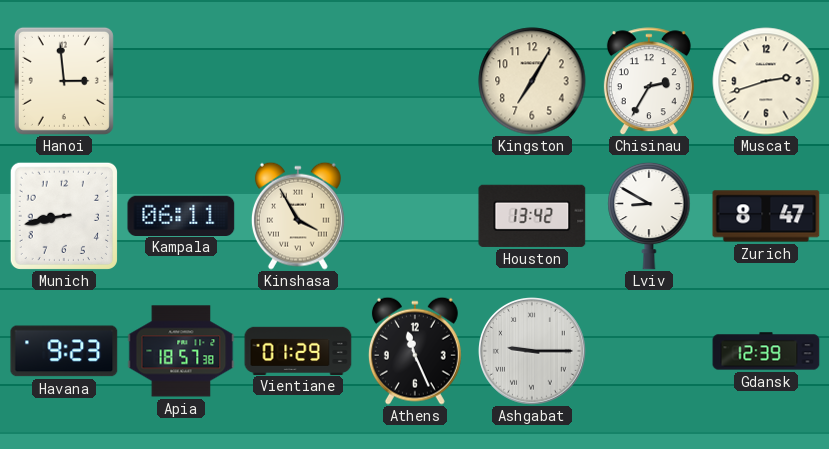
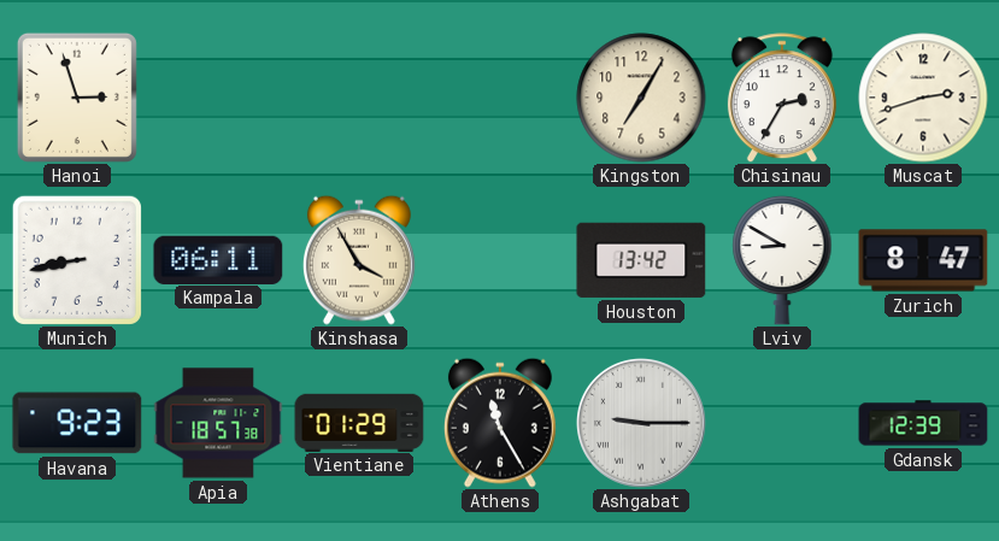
Hanoi: 2:59 -> 2:57
Athens: 11:26 -> 11:25
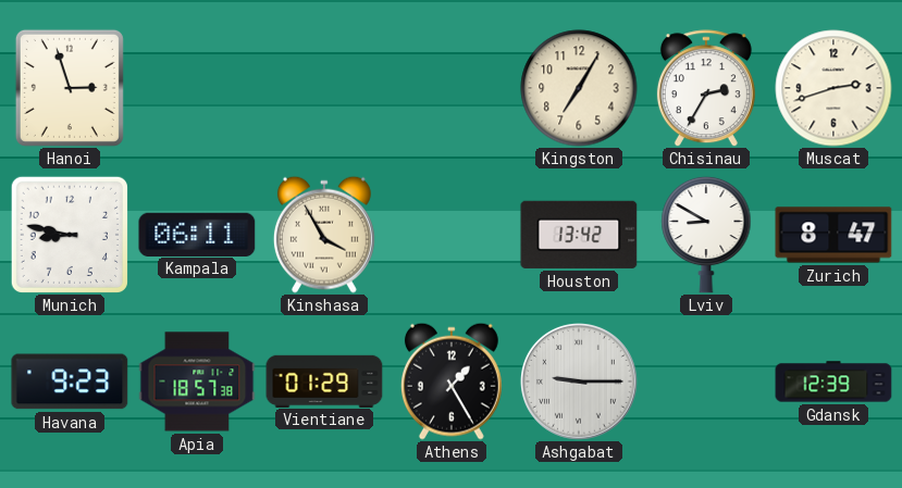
Munich: 8:43 -> 8:47
Athens: 11:25 -> 1:25
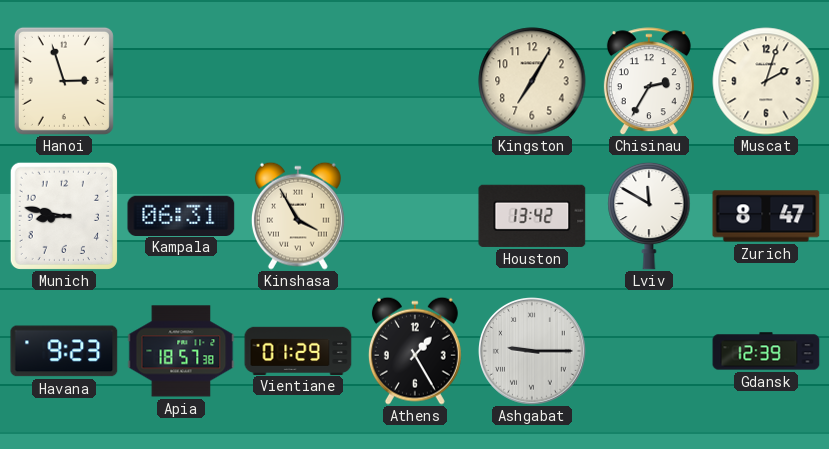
Muscat: 2:42 -> 2:03
Kampala: 06:11 -> 06:31
Lviv: 8:50 -> 11:50
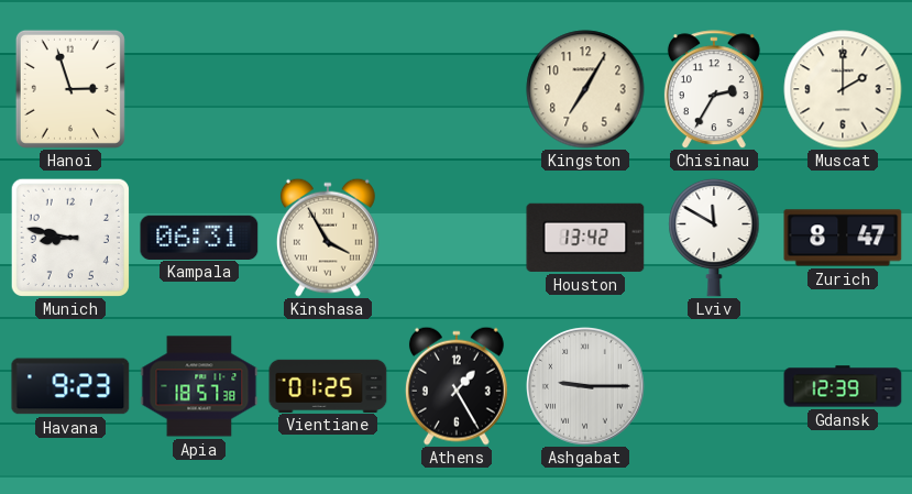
Muscat: 2:03 -> 2:00
Vientiane: 01:29 -> 01:25
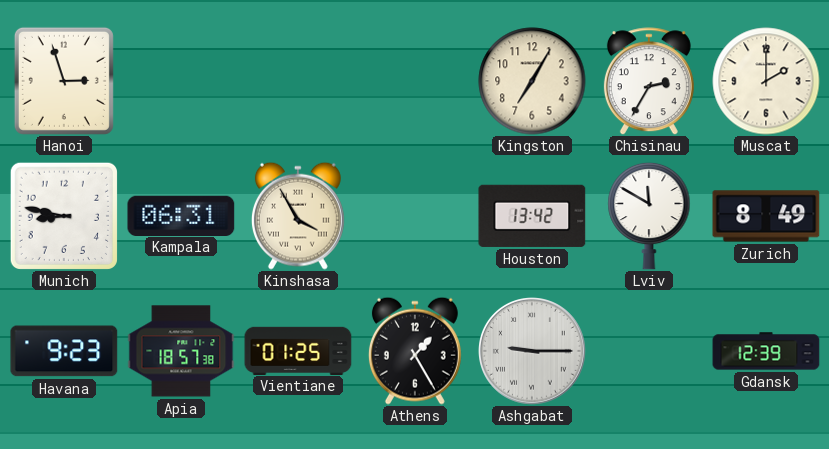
Zurich: 8:47 -> 8:49
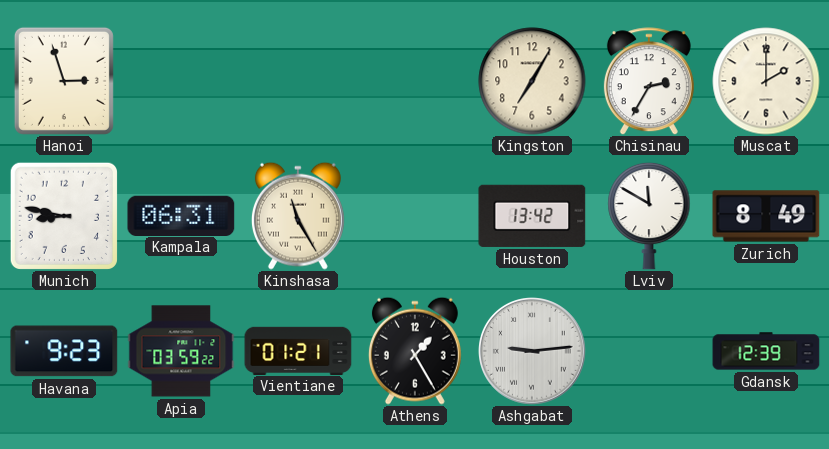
Kinshasa: 3:55 -> 11:25
Apia: 18:57 -> 03:59
Vientiane: 01:25 -> 01:21
Ashgabat: 9:15 -> 9:14
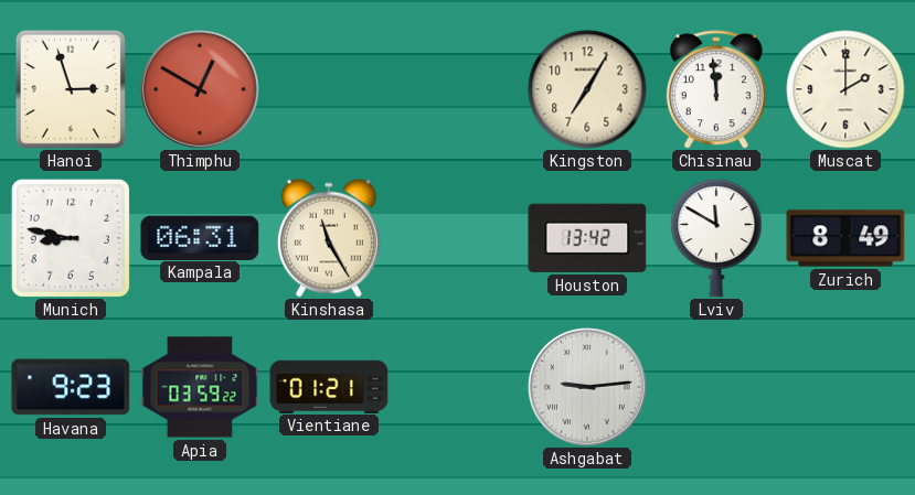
Thimphu: none -> 12:50
Chisinau: 2:35 -> 11:59
Athens: 1:25 -> none
Gdansk: 12:39 -> none
